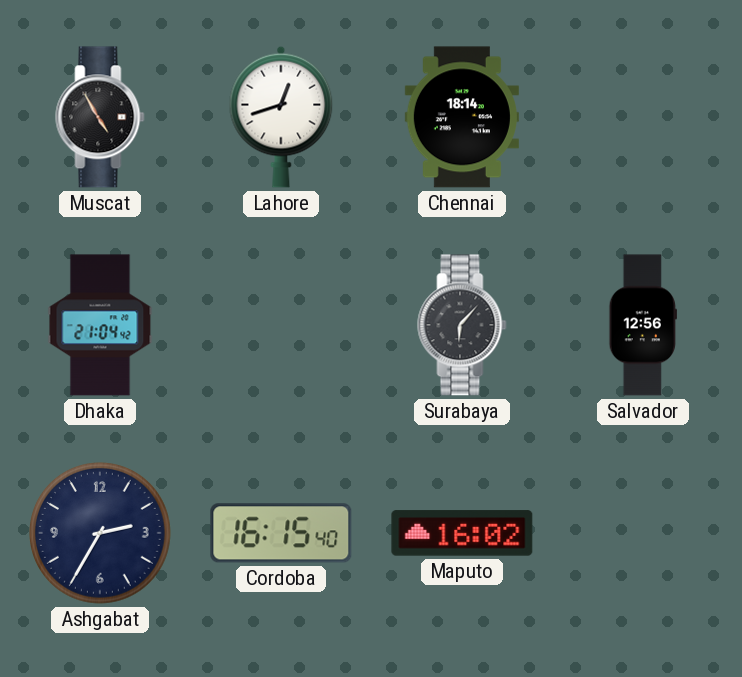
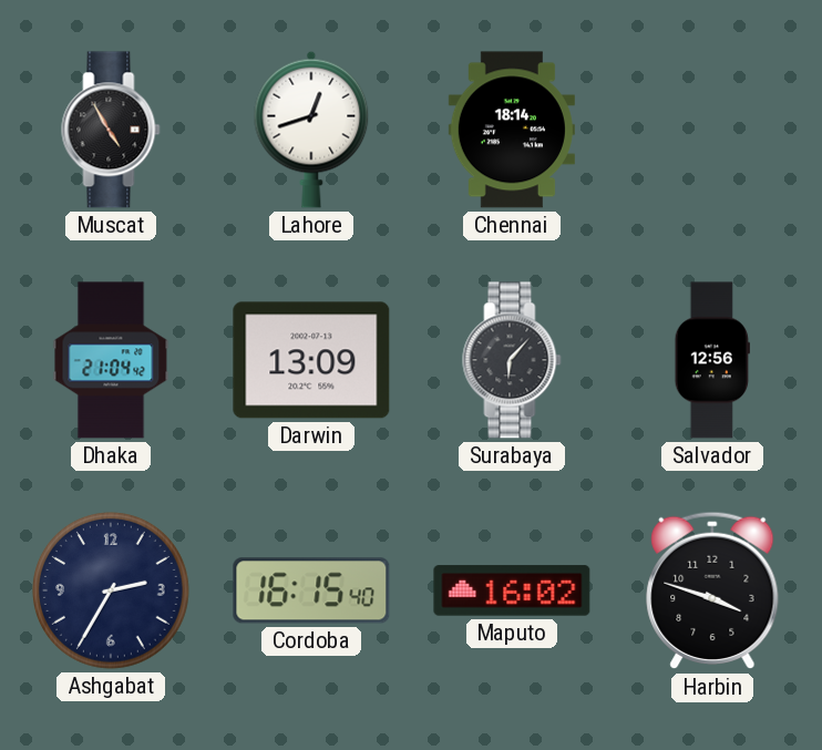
Darwin: none -> 13:09
Harbin: none -> 3:48
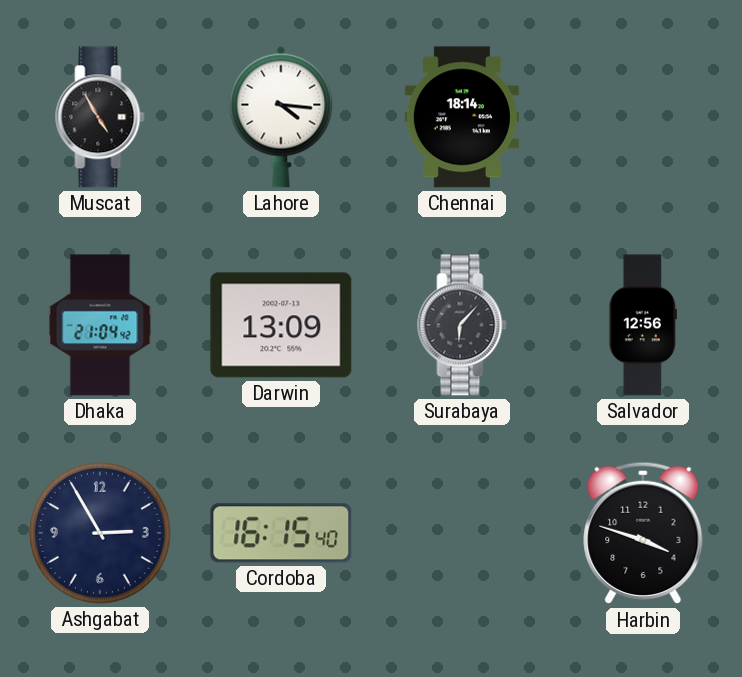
Lahore: 12:42 -> 4:16
Ashgabat: 2:35 -> 2:55
Maputo: 16:02 -> none
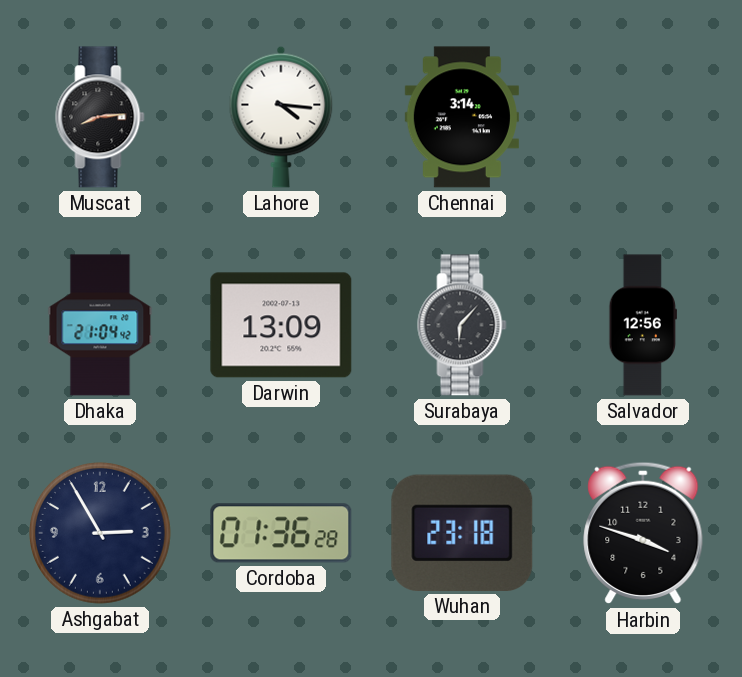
Muscat: 4:55 -> 8:14
Chennai: 18:14 -> 3:14
Cordoba: 16:15 -> 01:36
Wuhan: none -> 23:18
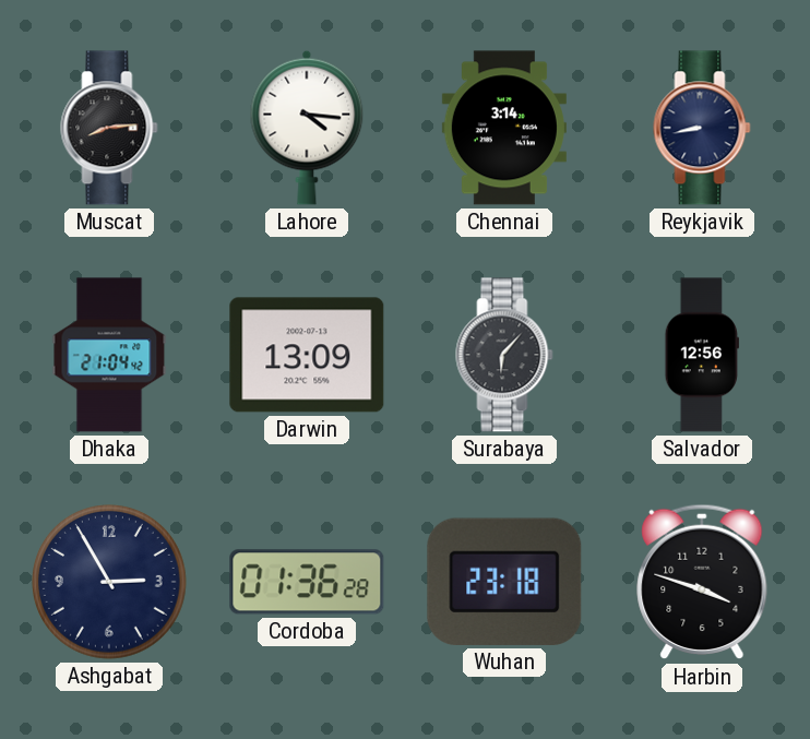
Reykjavik: none -> 8:43
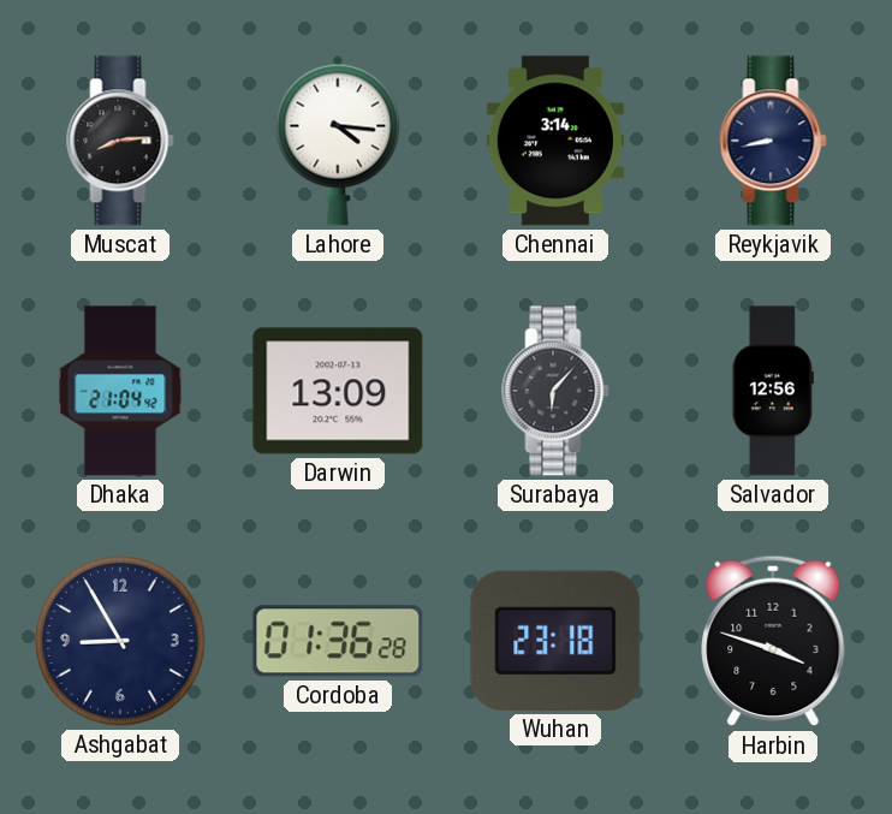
Ashgabat: 2:55 -> 8:55
